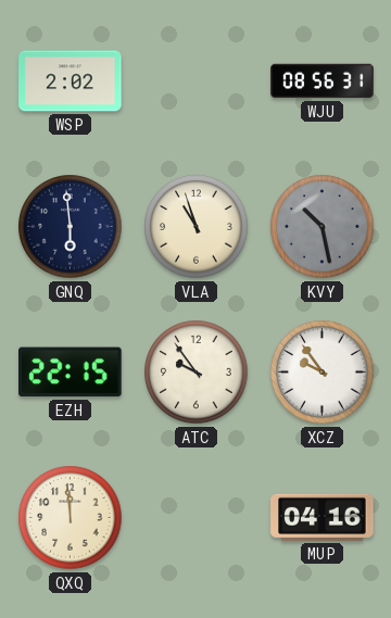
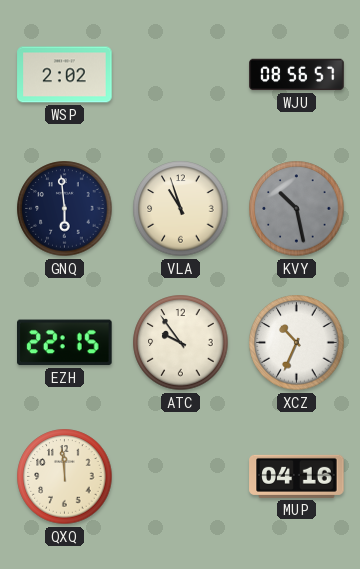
WJU: 08:56:31 -> 08:56:57
XCZ: 9:54 -> 10:34
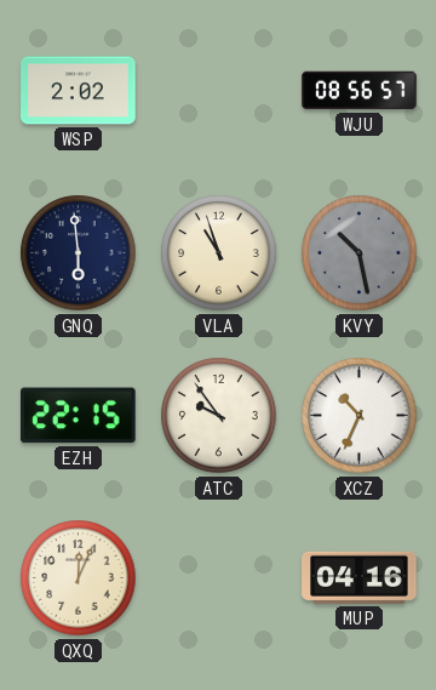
QXQ: 11:59 -> 12:04
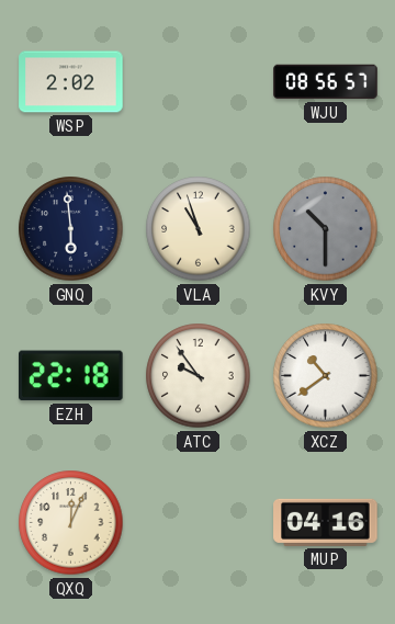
KVY: 10:28 -> 10:30
EZH: 22:15 -> 22:18
XCZ: 10:34 -> 10:39
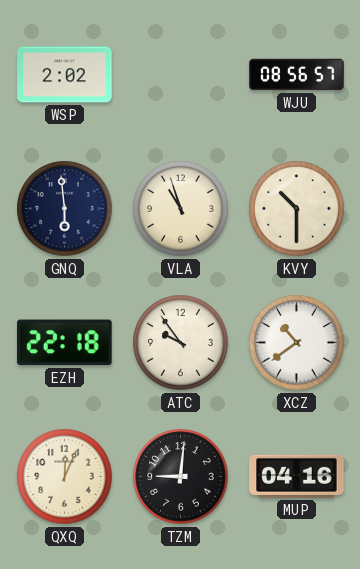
KVY dial: grey -> cream
TZM: none -> 9:01
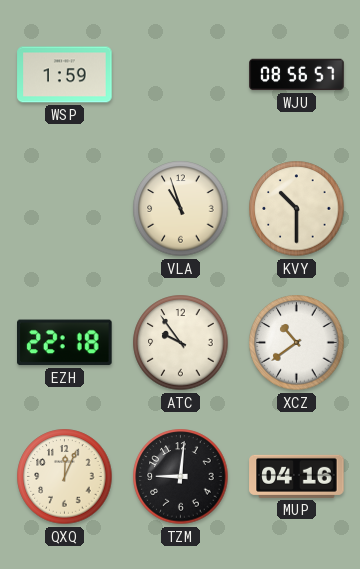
WSP: 2:02 -> 1:59
GNQ: 5:59 -> none
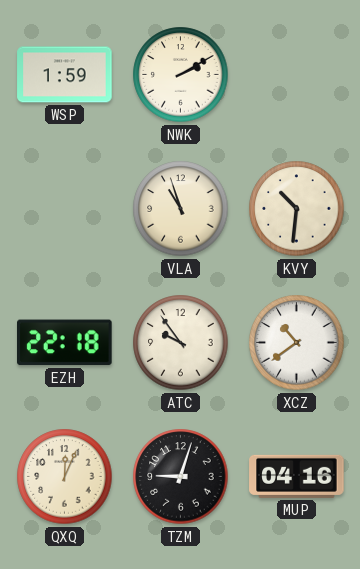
NWK: none -> 2:10
WJU: 08:56 -> none
KVY: 10:30 -> 10:31
TZM: 9:01 -> 9:03
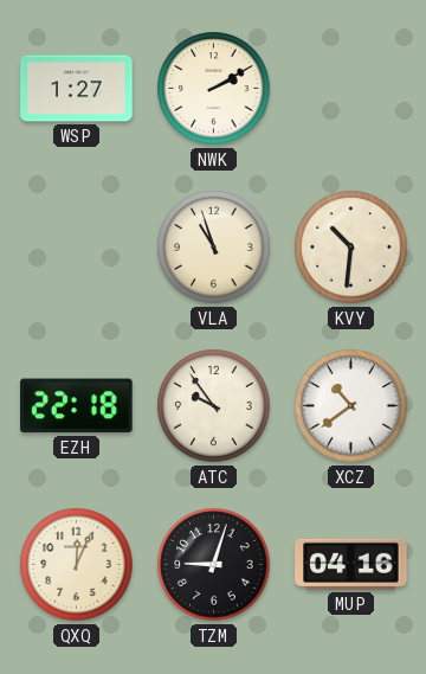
WSP: 1:59 -> 1:27
